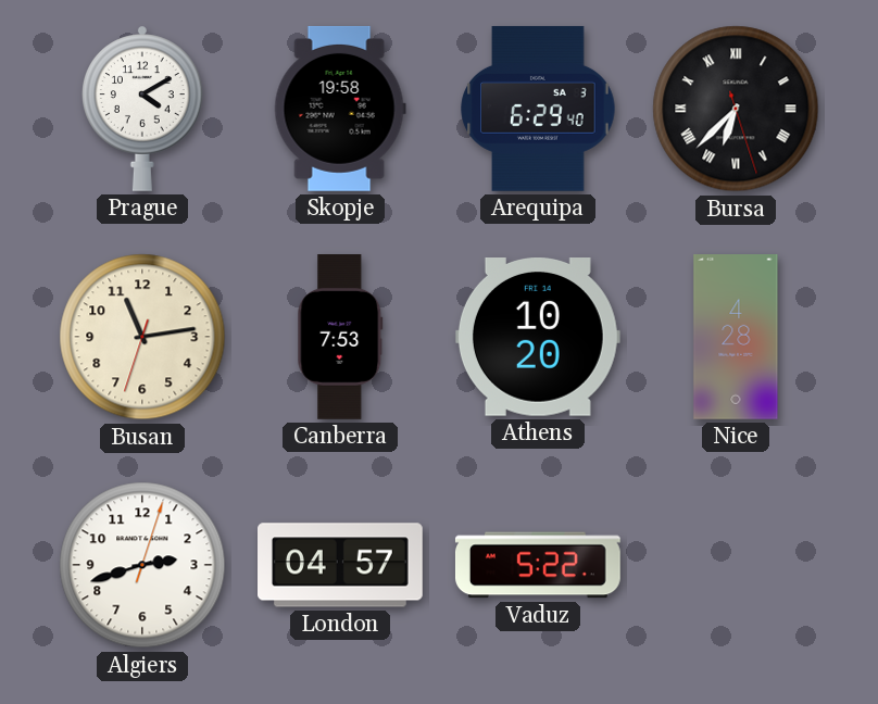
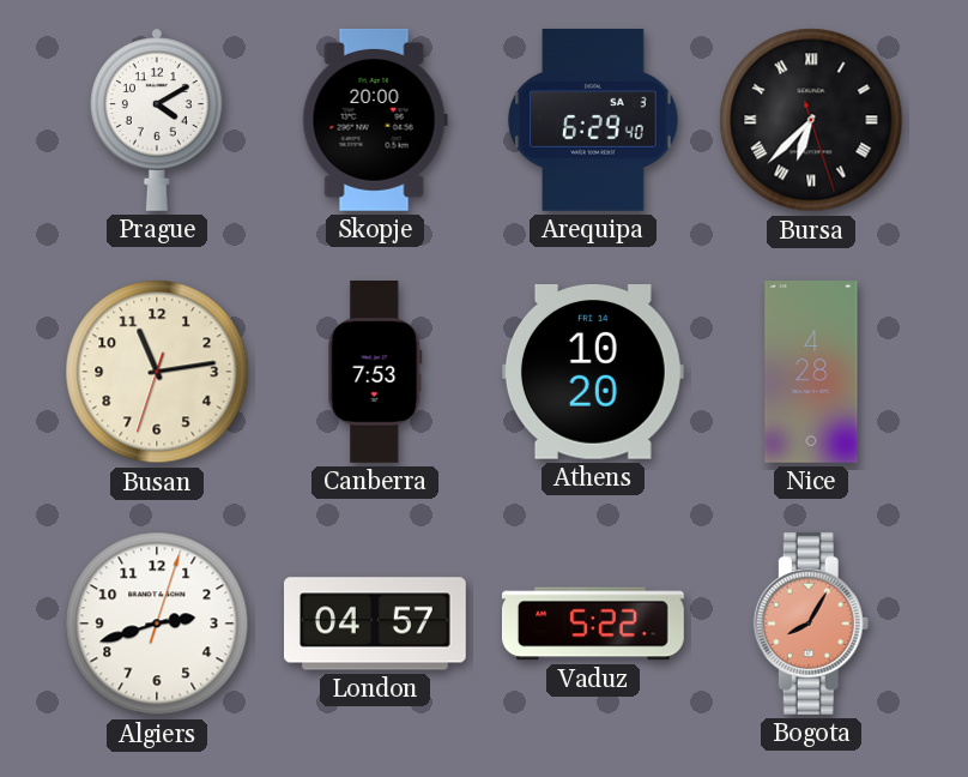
Skopje: 19:58 -> 20:00
Bogota: none -> 8:05
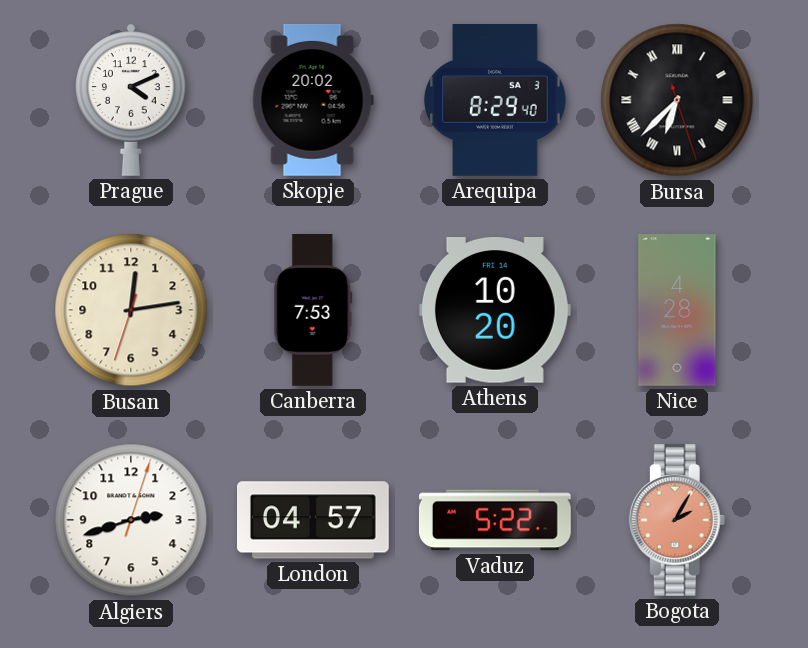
Prague: 4:10 -> 4:11
Skopje: 20:00 -> 20:02
Arequipa: 6:29 -> 8:29
Busan: 11:13 -> 12:13
Bogota: 8:05 -> 2:05
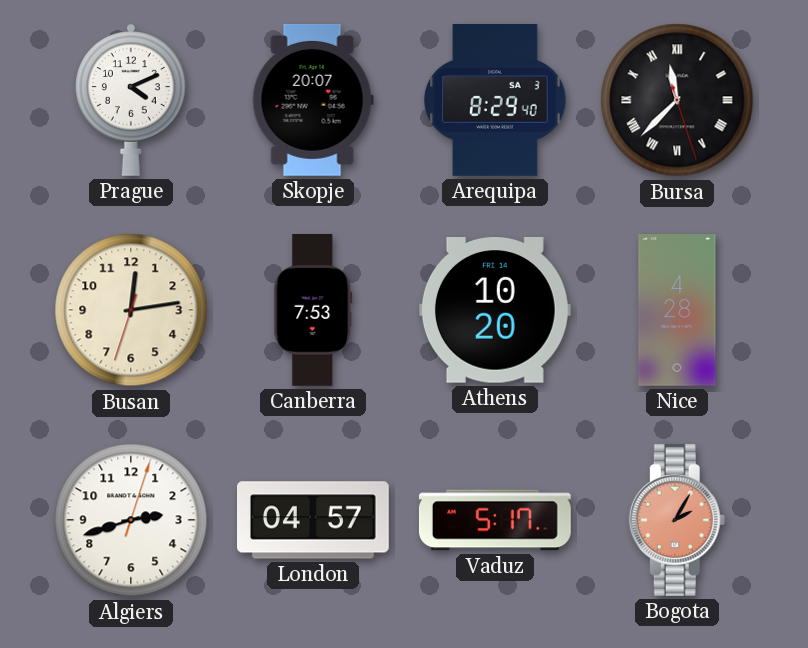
Skopje: 20:02 -> 20:07
Bursa: 6:37 -> 11:37
Vaduz: 5:22 -> 5:17
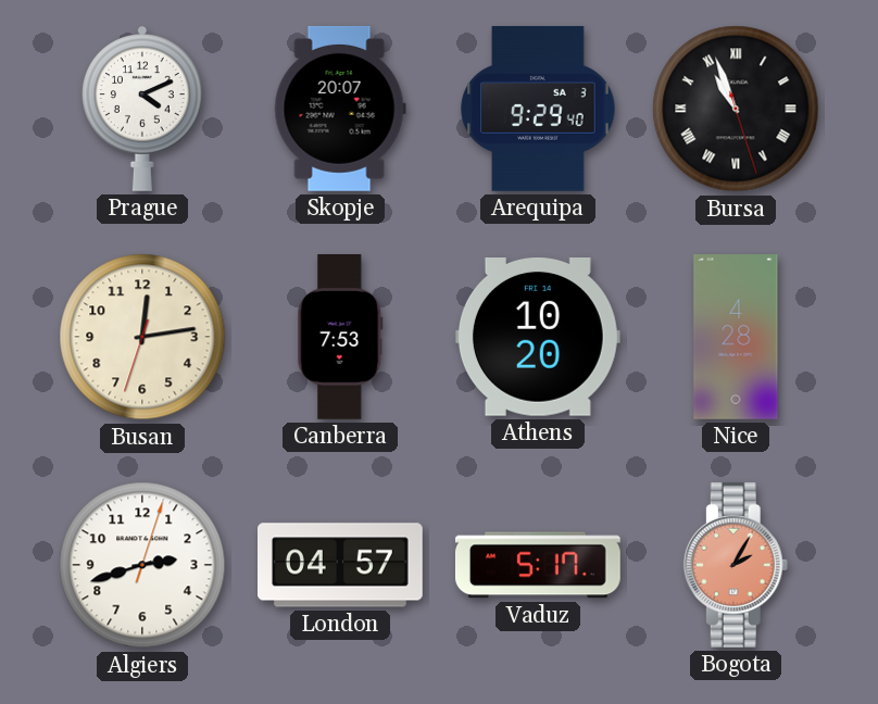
Arequipa: 8:29 -> 9:29
Bursa: 11:37 -> 10:56
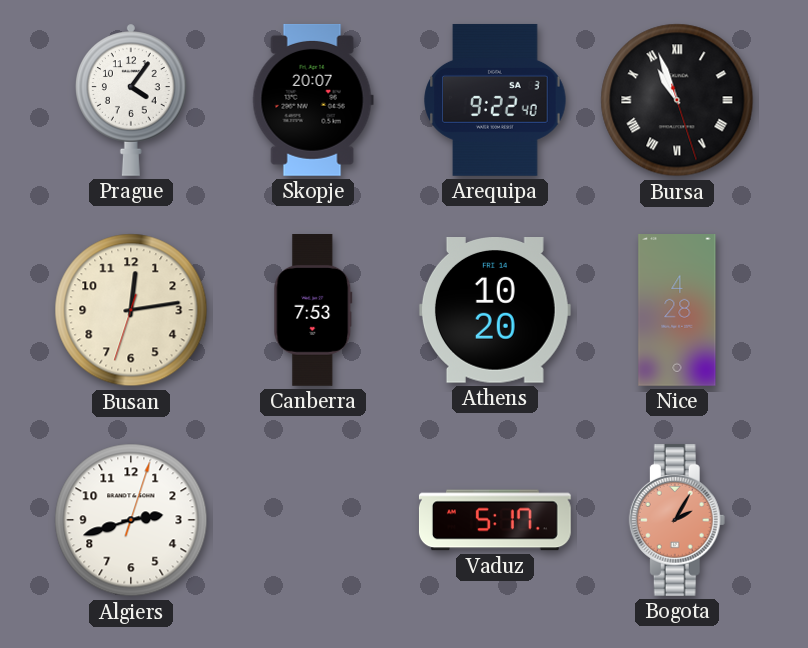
Prague: 4:11 -> 4:06
Arequipa: 9:29 -> 9:22
London: 04:57 -> none
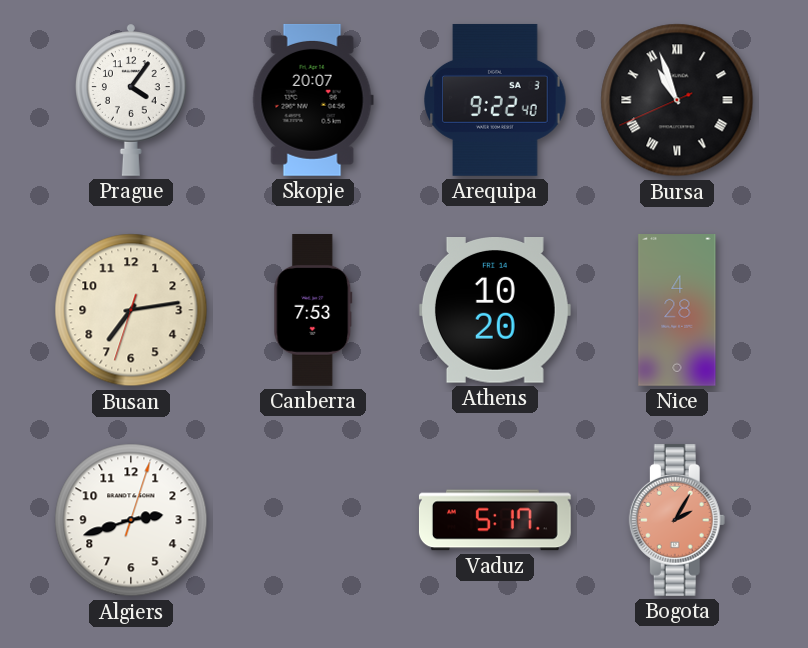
Bursa: 10:56:27 -> 10:56:41
Busan: 12:13 -> 7:13
